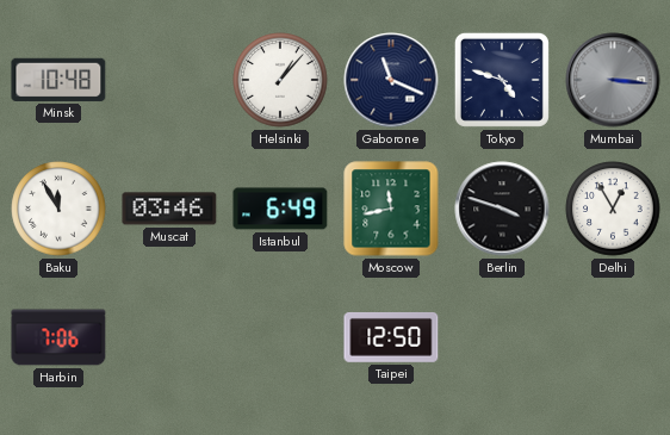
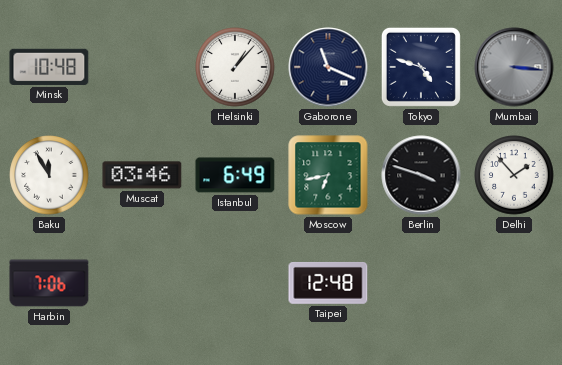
Moscow: 11:43 -> 6:43
Delhi: 12:55 -> 1:53
Taipei: 12:50 -> 12:48
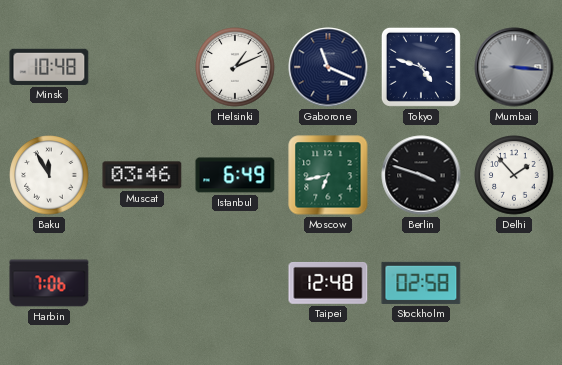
Helsinki: 1:07 -> 1:11
Stockholm: none -> 02:58
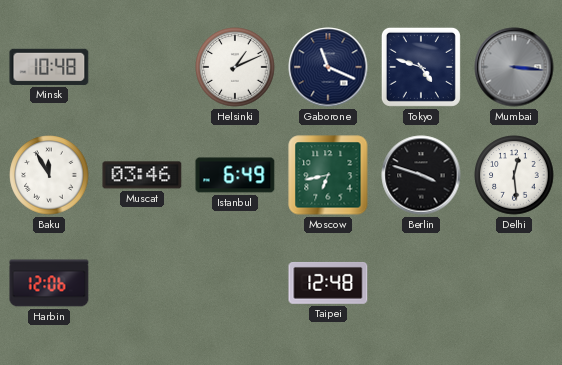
Delhi: 1:53 -> 12:29
Harbin: 7:06 -> 12:06
Stockholm: 02:58 -> none
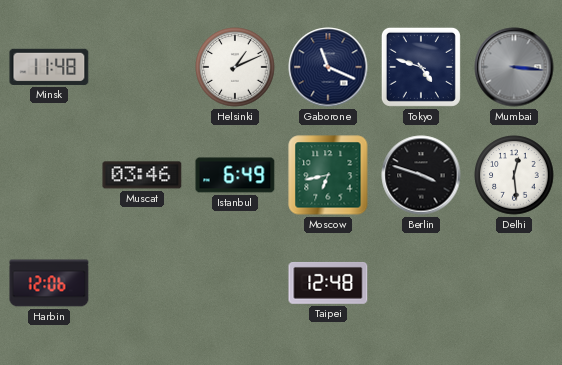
Minsk: 10:48 -> 11:48
Baku: 11:55 -> none
